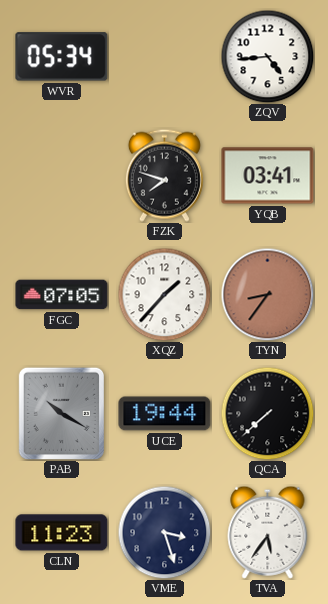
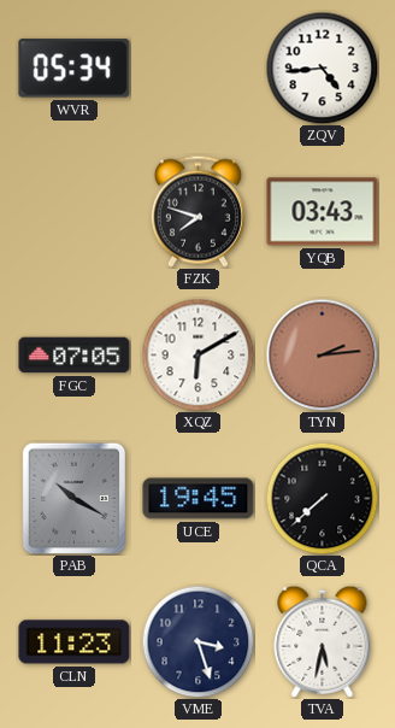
YQB: 03:41 -> 03:43
XQZ: 1:37 -> 6:10
TYN: 8:36 -> 2:14
UCE: 19:44 -> 19:45
TVA: 5:36 -> 5:32
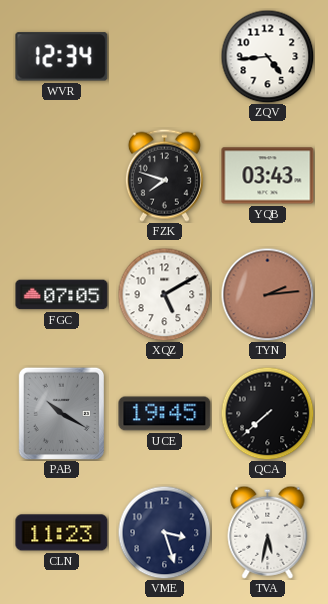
WVR: 05:34 -> 12:34
XQZ: 6:10 -> 5:10
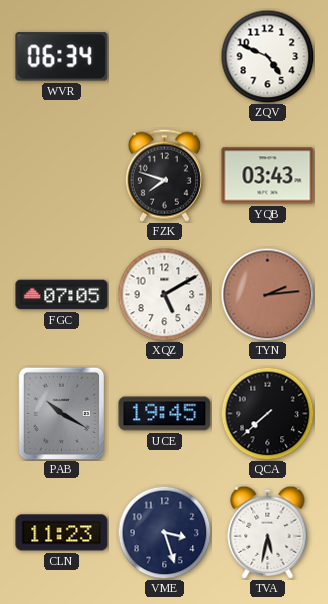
WVR: 12:34 -> 06:34
ZQV: 4:44 -> 4:49
